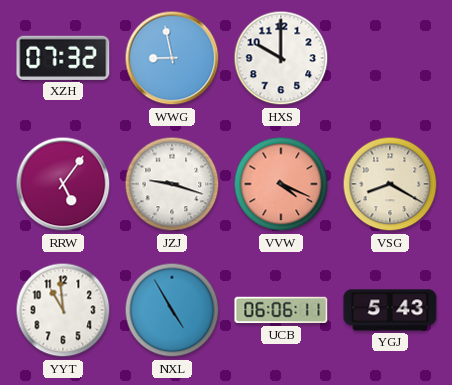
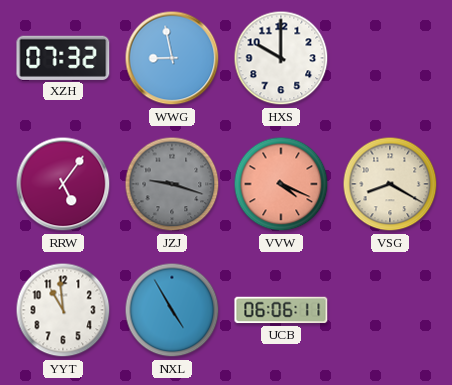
JZJ dial: white -> grey
YGJ: 5:43 -> none
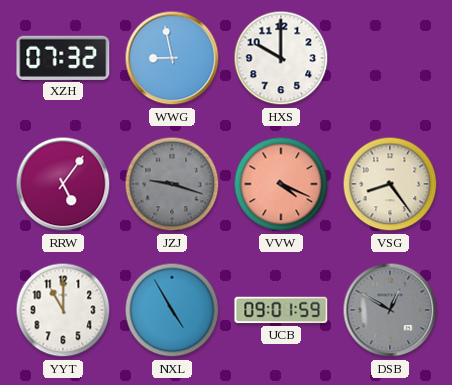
VSG: 8:20 -> 8:24
YYT: 10:59 -> 11:00
UCB: 06:06 -> 09:01
DSB: none -> 12:50
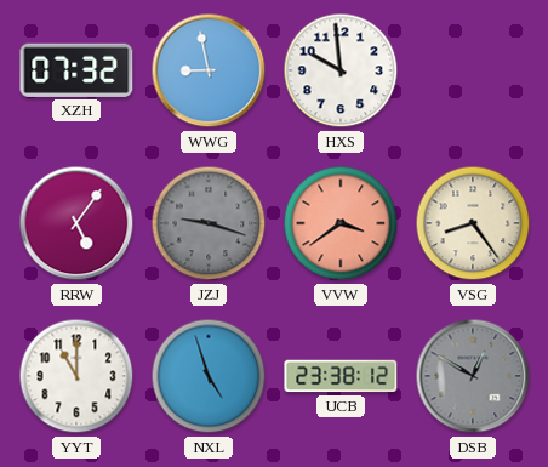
HXS: 10:00 -> 9:59
VVW: 4:19 -> 3:39
NXL: 4:55 -> 4:57
UCB: 09:01 -> 23:38
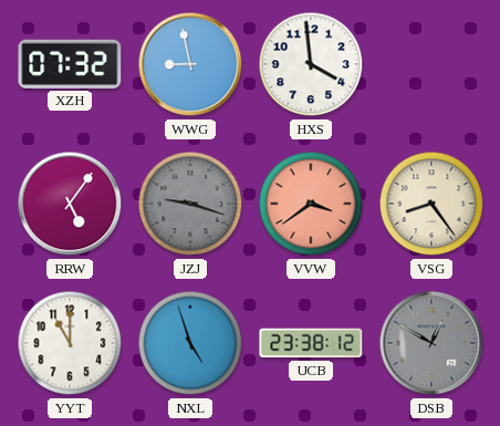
HXS: 9:59 -> 3:59
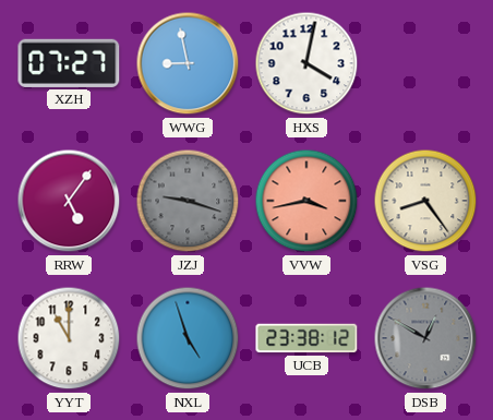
XZH: 07:32 -> 07:27
HXS: 3:59 -> 4:02
VVW: 3:39 -> 3:43
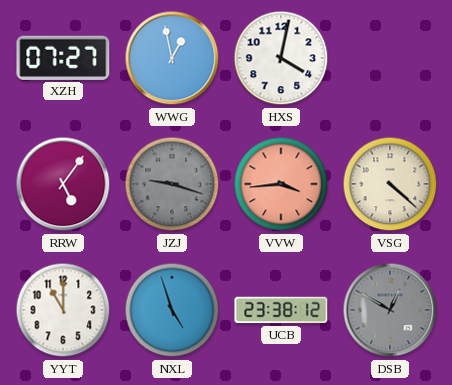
WWG: 8:58 -> 12:58
VVW: 3:43 -> 3:44
VSG: 8:24 -> 4:22
